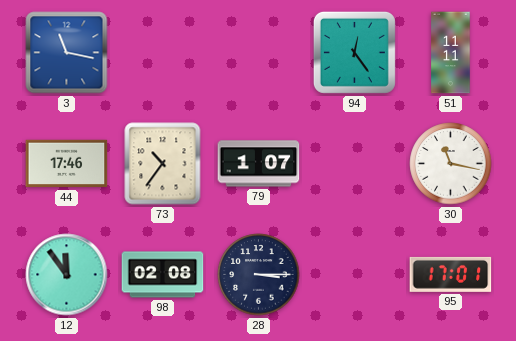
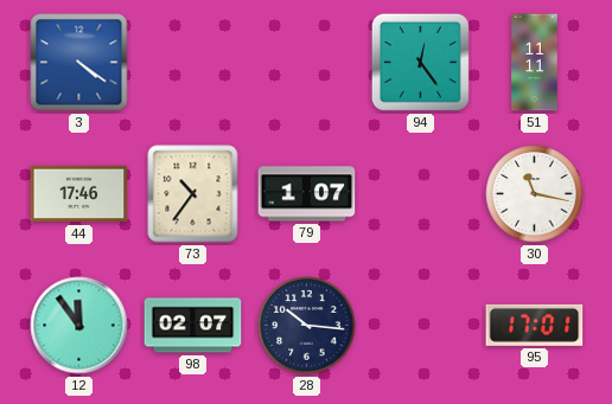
3: 11:17 -> 4:21
98: 02:08 -> 02:07
28: 3:15 -> 10:16
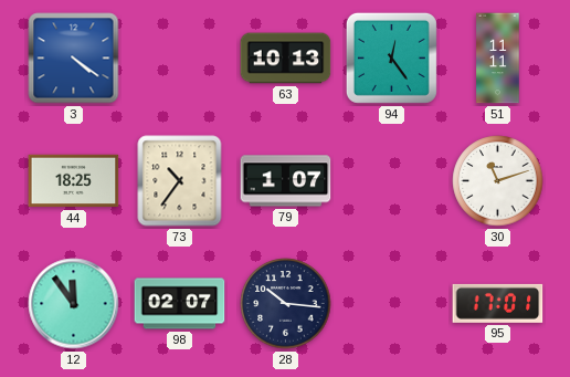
63: none -> 10:13
44: 17:46 -> 18:25
30: 11:17 -> 11:12
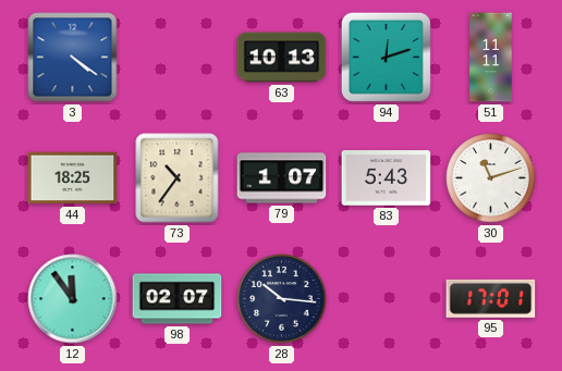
94: 12:24 -> 12:12
83: none -> 5:43
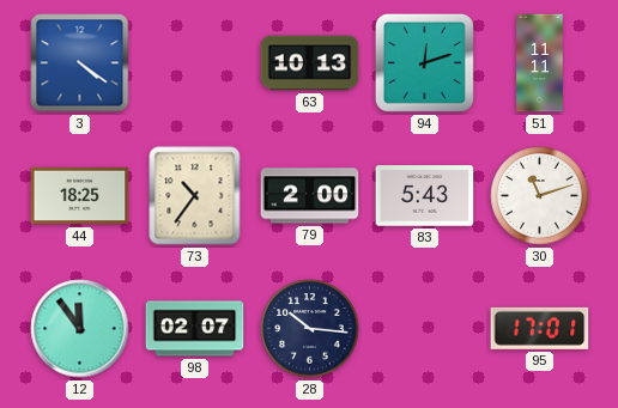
79: 1:07 -> 2:00
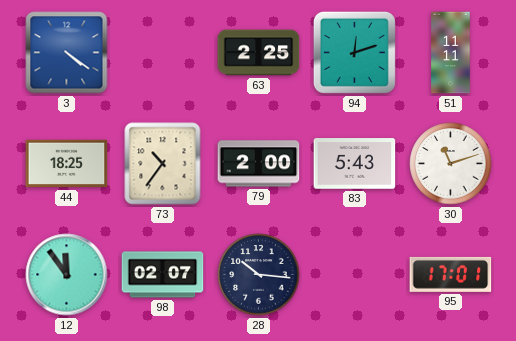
63: 10:13 -> 2:25
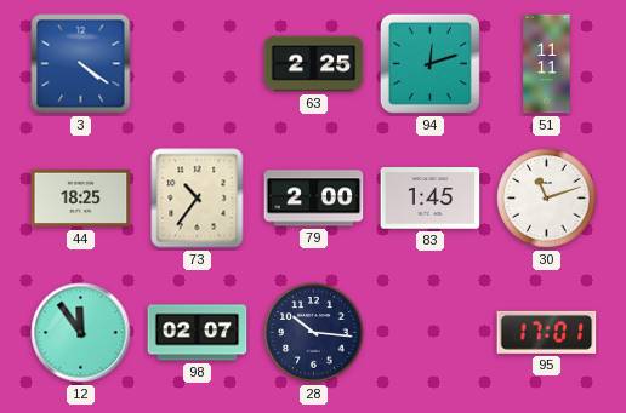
83: 5:43 -> 1:45
